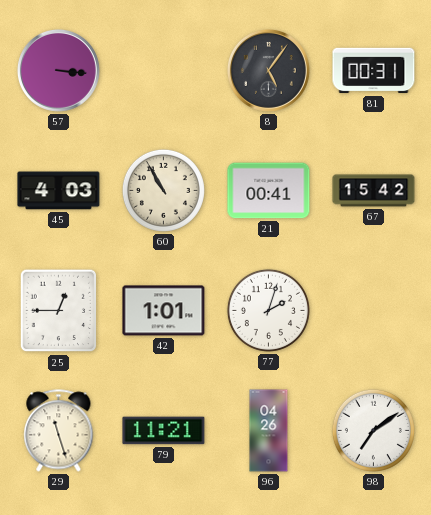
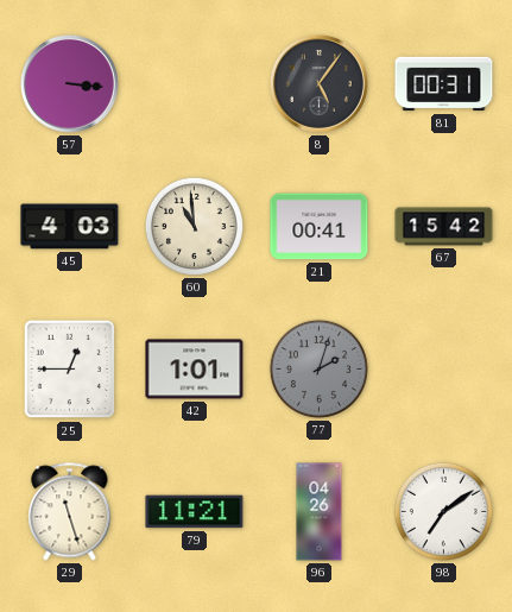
60: 10:55 -> 10:59
77 dial: white -> grey
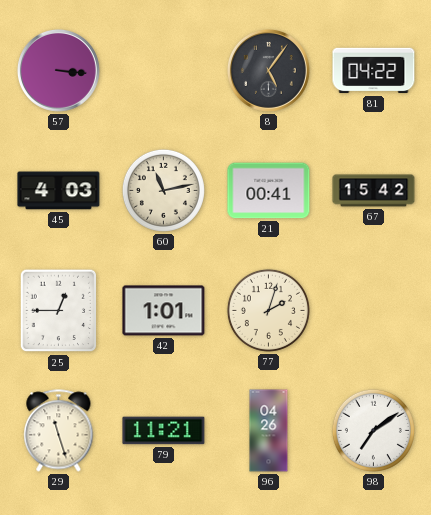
81: 00:31 -> 04:22
60: 10:59 -> 11:13
77 dial: grey -> cream
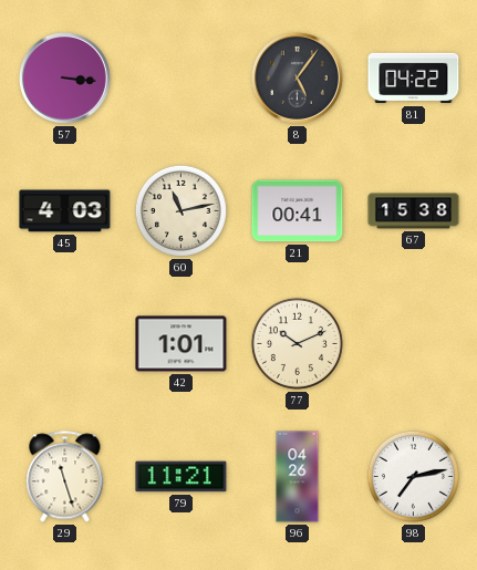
67: 15:42 -> 15:38
25: 12:45 -> none
77: 2:03 -> 10:11
98: 7:09 -> 7:13
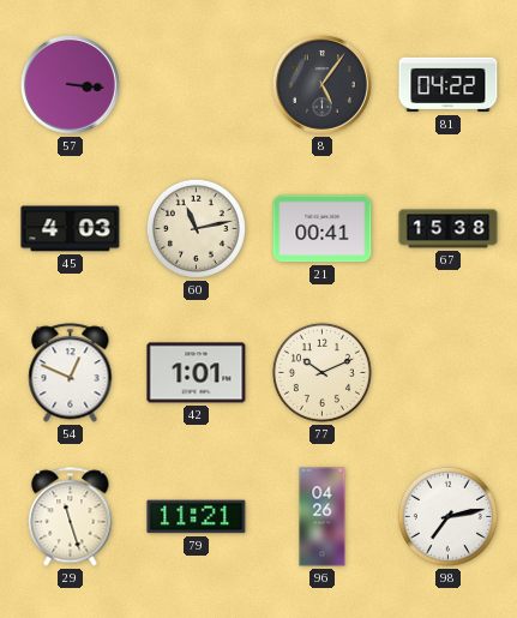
54: none -> 12:49
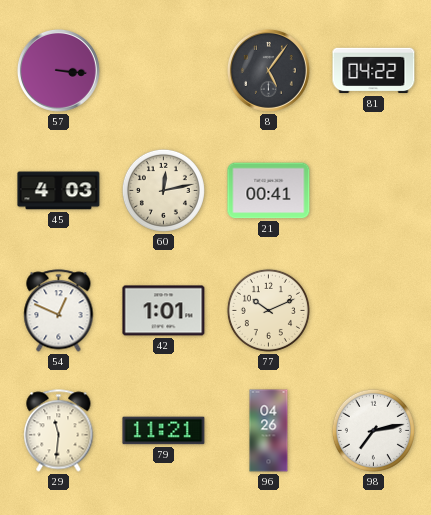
60: 11:13 -> 12:13
67: 15:38 -> none
29: 11:27 -> 11:31
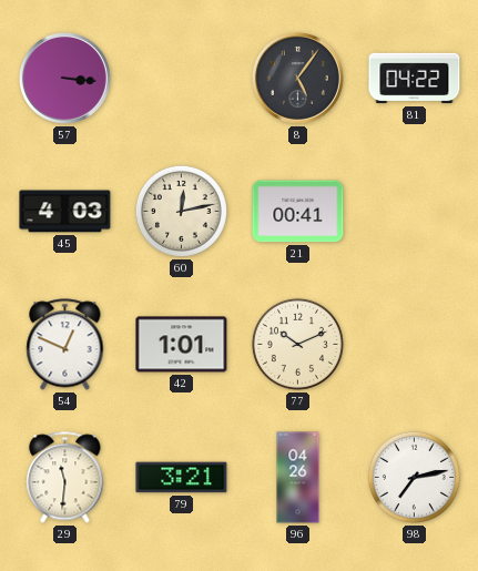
79: 11:21 -> 3:21
